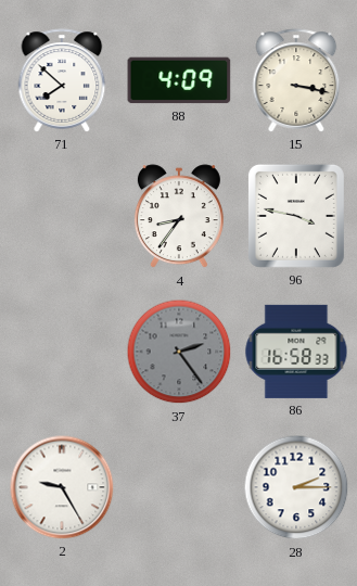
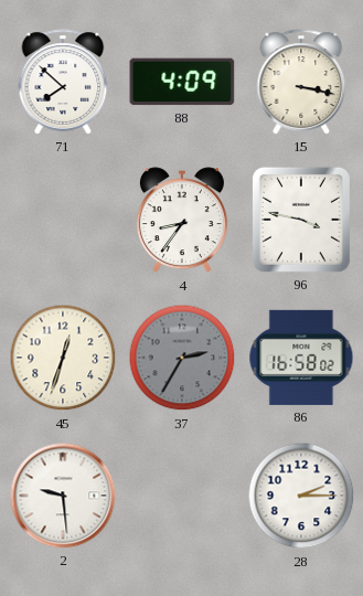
45: none -> 12:33
37: 2:24 -> 2:35
86: 16:58:33 -> 16:58:02
2: 9:25 -> 9:29
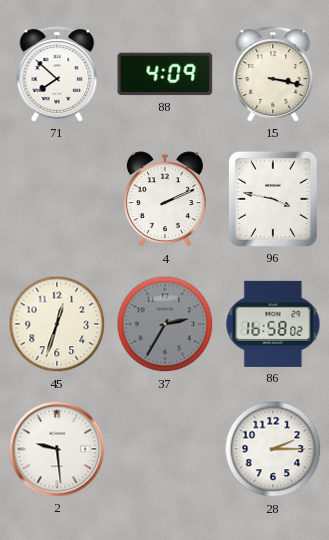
4: 8:36 -> 2:11
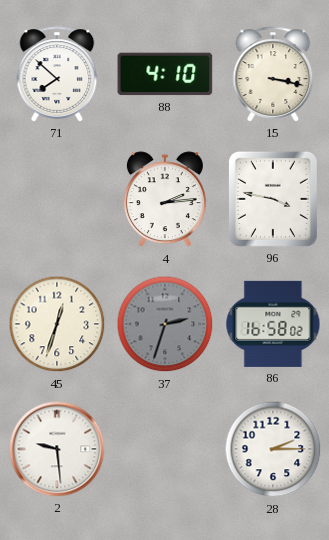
88: 4:09 -> 4:10
4: 2:11 -> 2:14
37: 2:35 -> 2:33
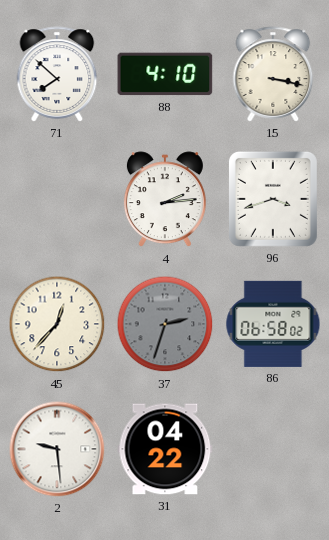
96: 3:47 -> 3:42
45: 12:33 -> 12:37
86: 16:58 -> 06:58
31: none -> 04:22
28: 2:15 -> none
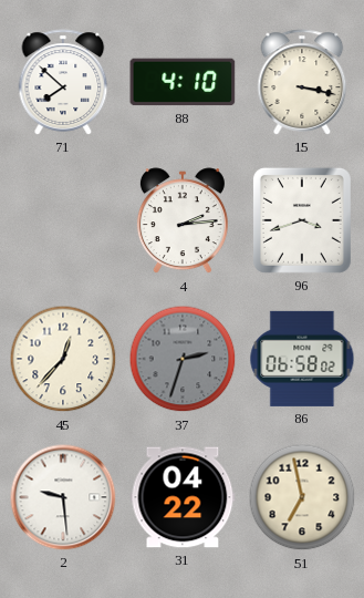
51: none -> 6:58
